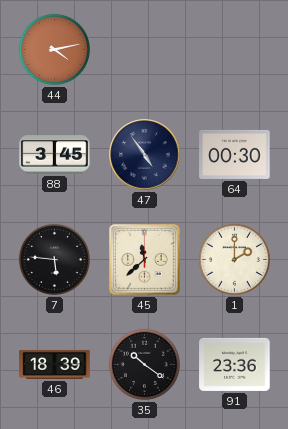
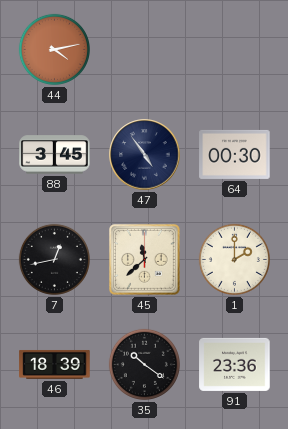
7: 5:46 -> 12:43
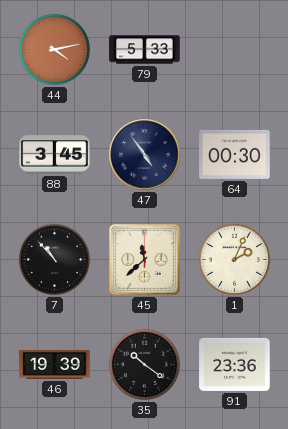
79: none -> 5:33
7: 12:43 -> 10:53
1: 2:00 -> 2:04
46: 18:39 -> 19:39
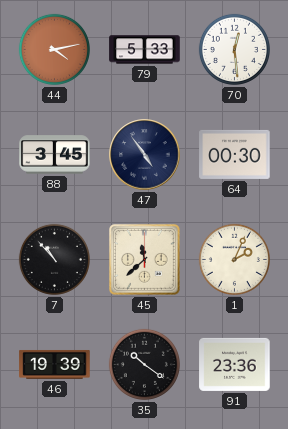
70: none -> 12:29
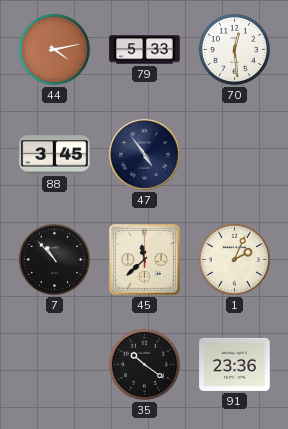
64: 00:30 -> none
46: 19:39 -> none
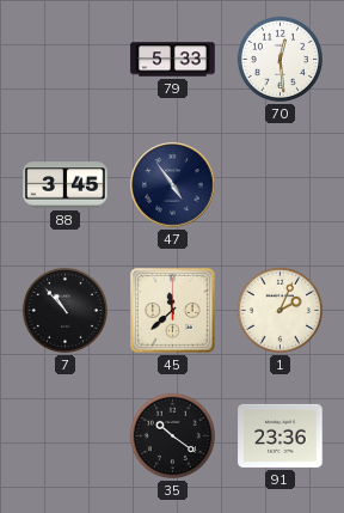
44: 4:13 -> none
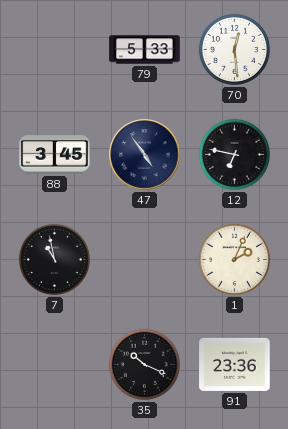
12: none -> 6:47
7: 10:53 -> 10:58
45: 11:38 -> none
35: 10:21 -> 10:19
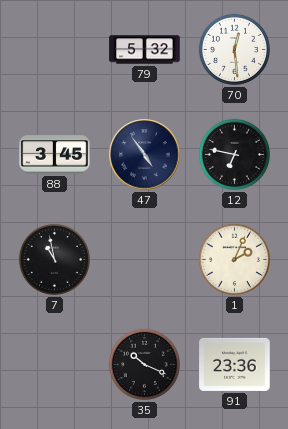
79: 5:33 -> 5:32
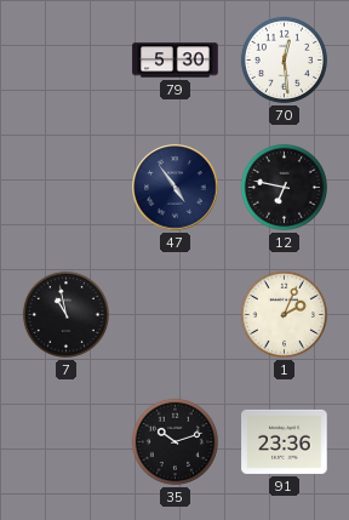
79: 5:32 -> 5:30
88: 3:45 -> none
35: 10:19 -> 10:12
